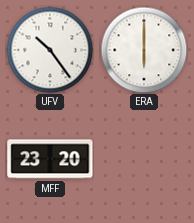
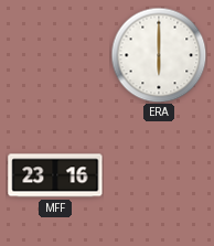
UFV: 10:24 -> none
MFF: 23:20 -> 23:16
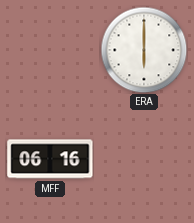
MFF: 23:16 -> 06:16
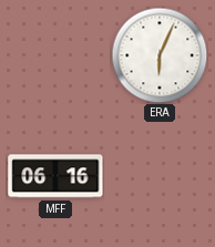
ERA: 6:00 -> 6:04
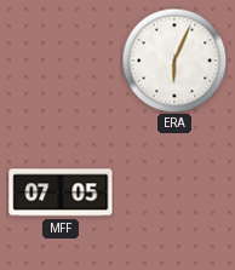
MFF: 06:16 -> 07:05
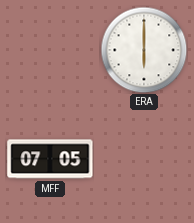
ERA: 6:04 -> 6:00
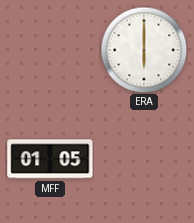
MFF: 07:05 -> 01:05
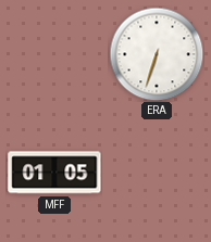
ERA: 6:00 -> 6:33
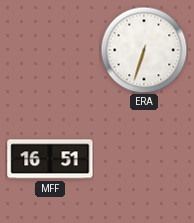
MFF: 01:05 -> 16:51
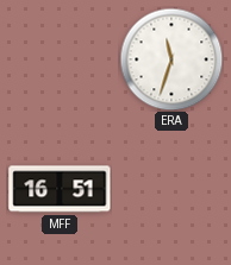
ERA: 6:33 -> 11:33
